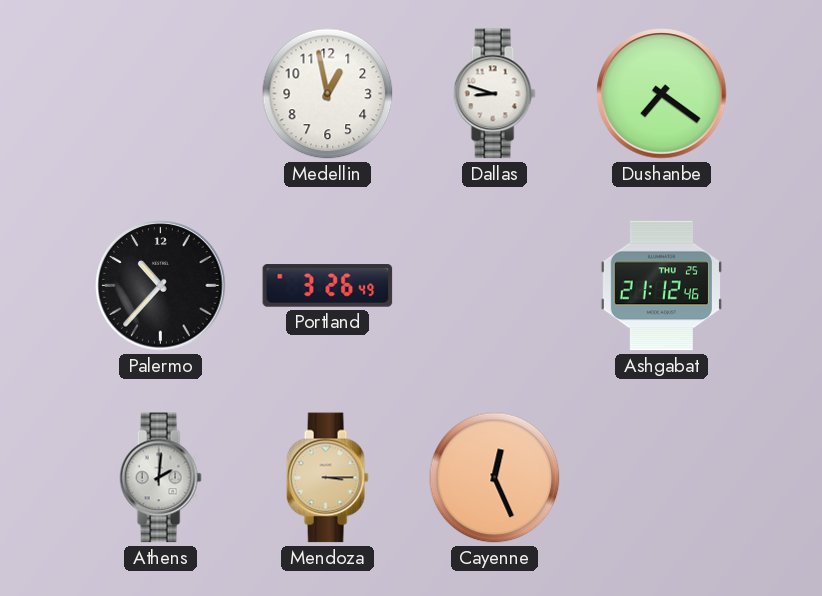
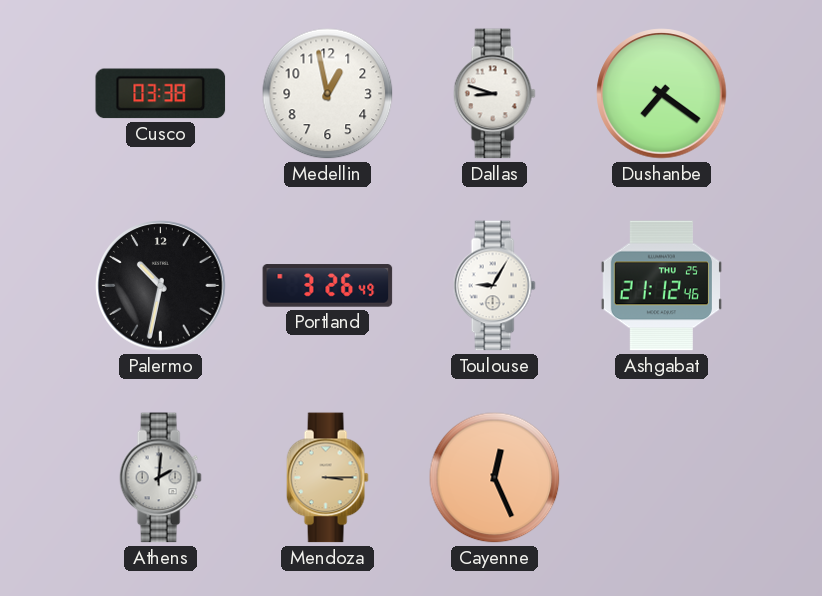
Cusco: none -> 03:38
Palermo: 10:37 -> 10:32
Toulouse: none -> 9:05
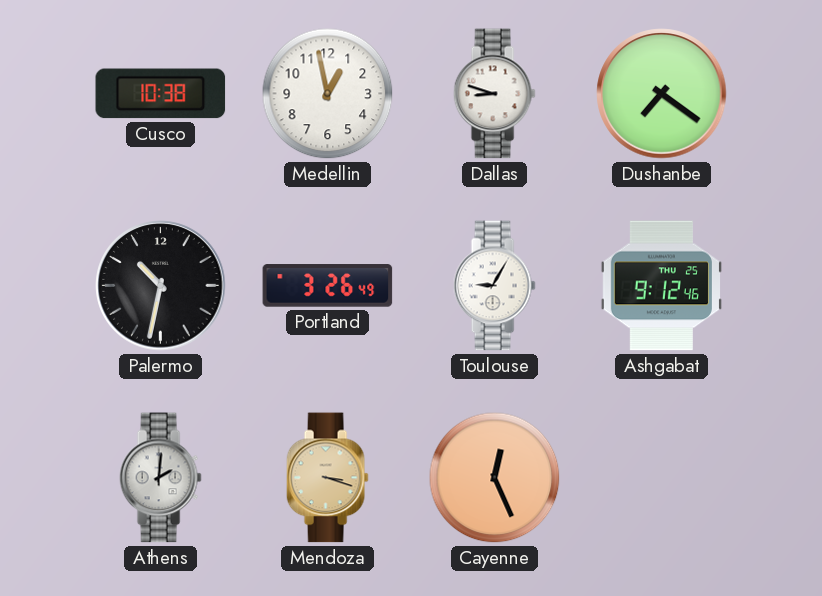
Cusco: 03:38 -> 10:38
Ashgabat: 21:12 -> 9:12
Mendoza: 3:15 -> 3:18
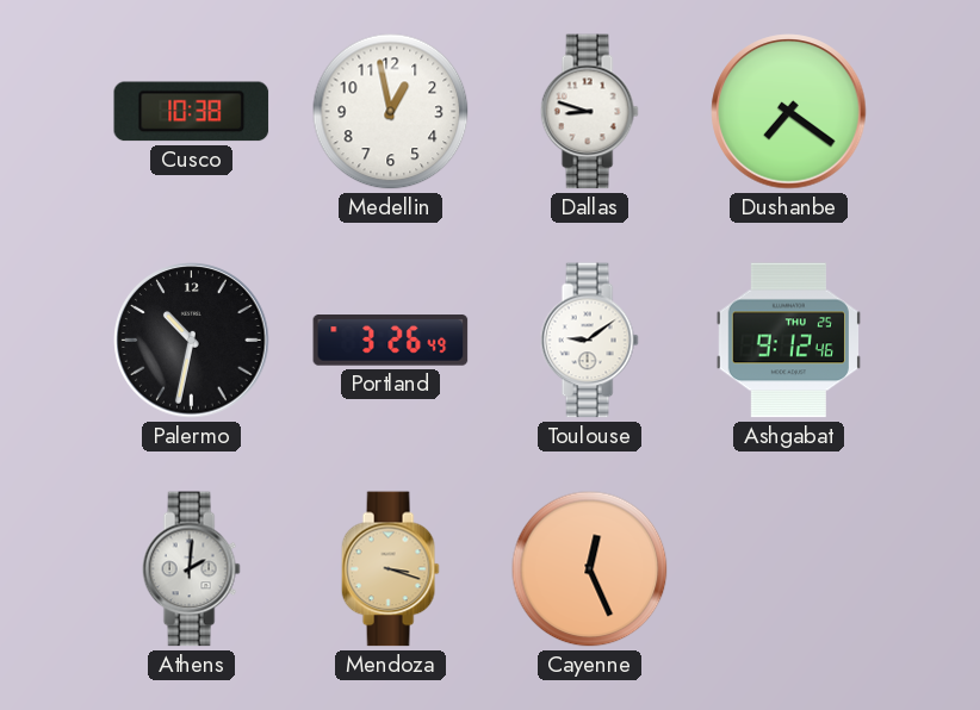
Toulouse: 9:05 -> 9:09
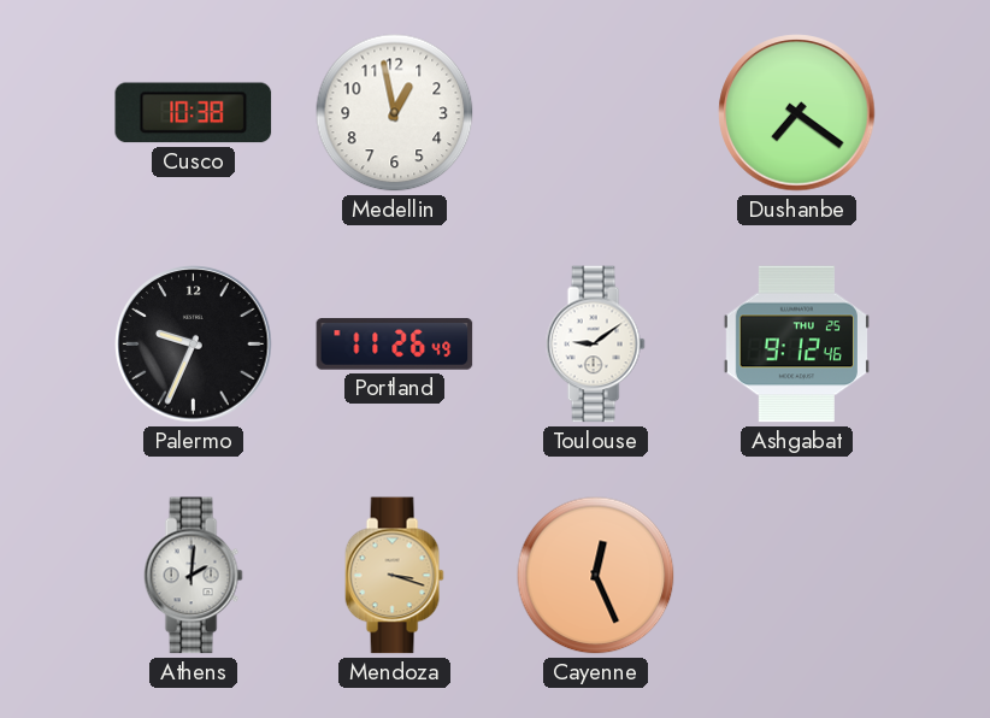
Dallas: 8:48 -> none
Palermo: 10:32 -> 9:34
Portland: 3:26 -> 11:26
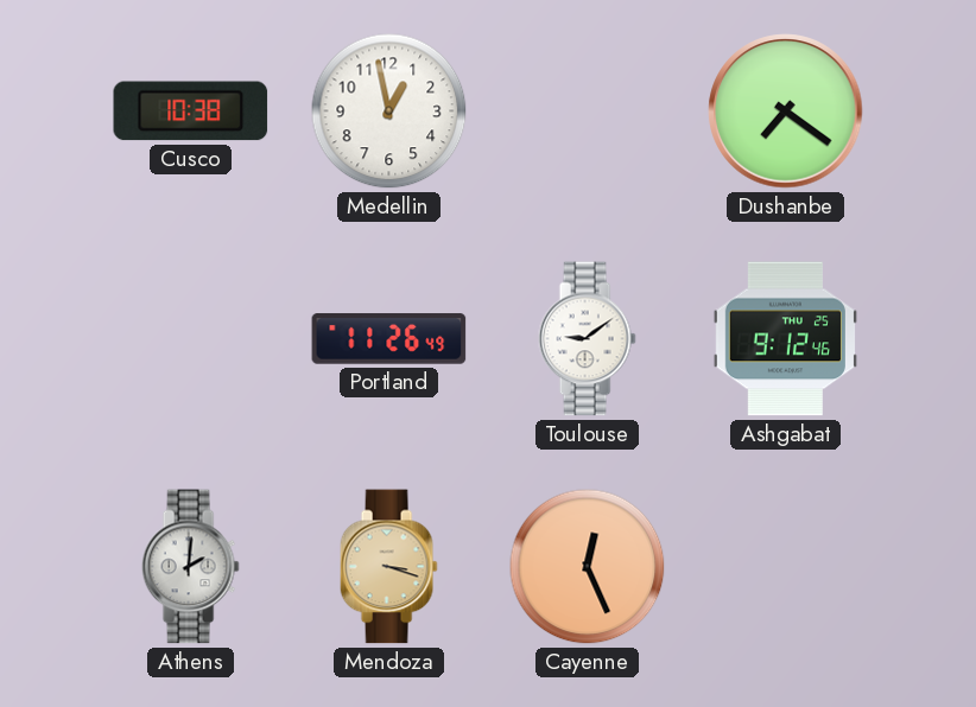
Palermo: 9:34 -> none
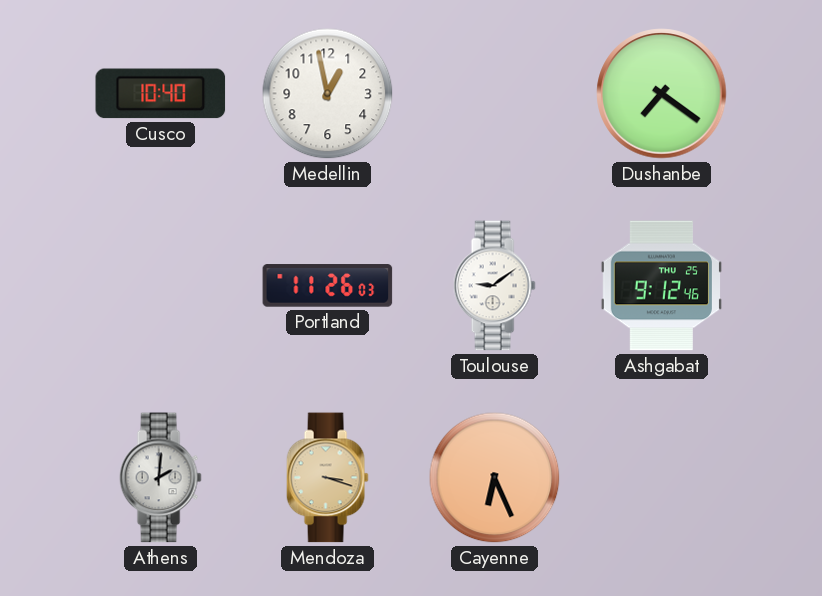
Cusco: 10:38 -> 10:40
Portland: 11:26:49 -> 11:26:03
Cayenne: 12:26 -> 6:26
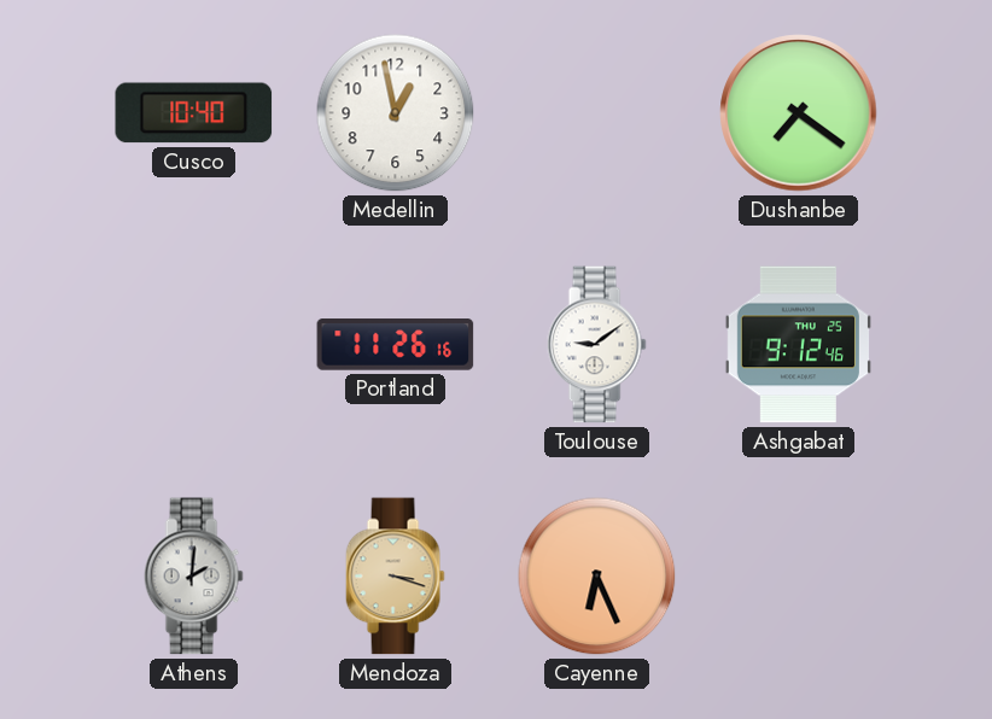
Portland: 11:26:03 -> 11:26:16
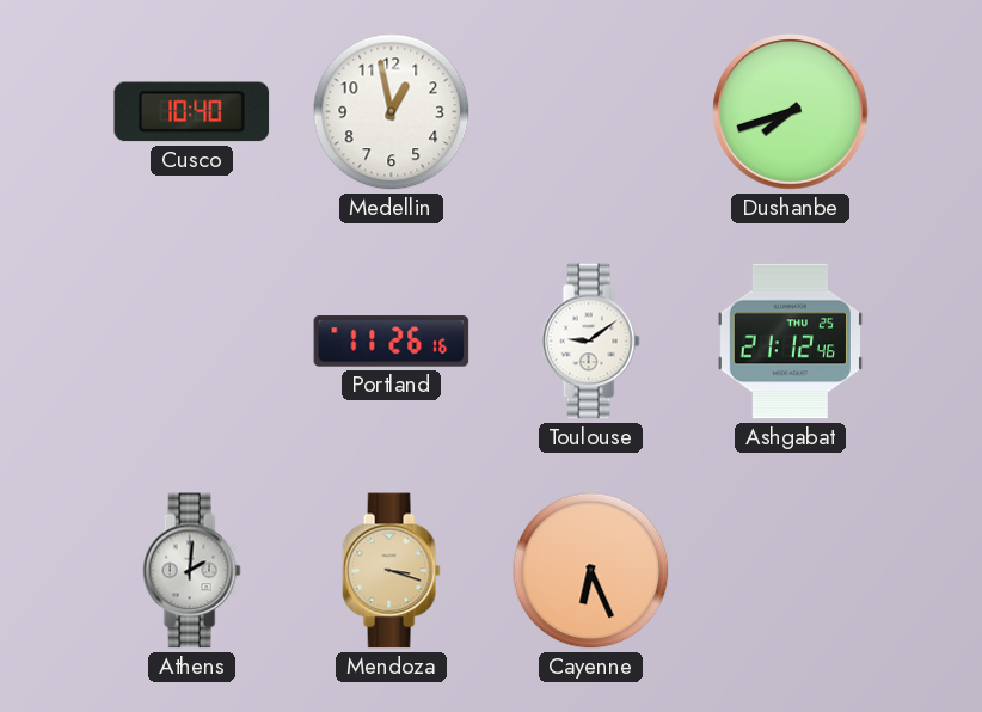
Dushanbe: 7:21 -> 7:42
Ashgabat: 9:12 -> 21:12
